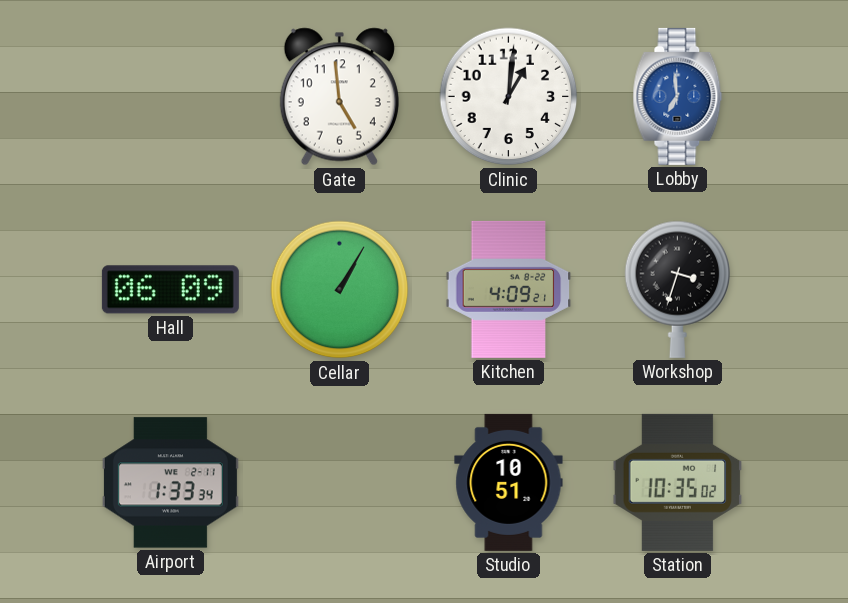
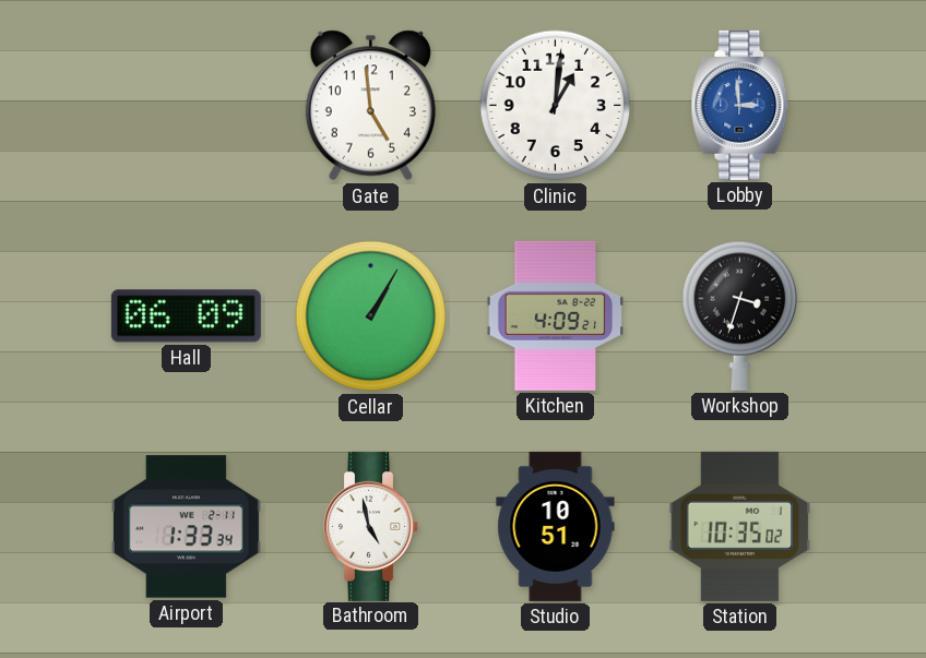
Lobby: 6:59 -> 2:59
Bathroom: none -> 4:58
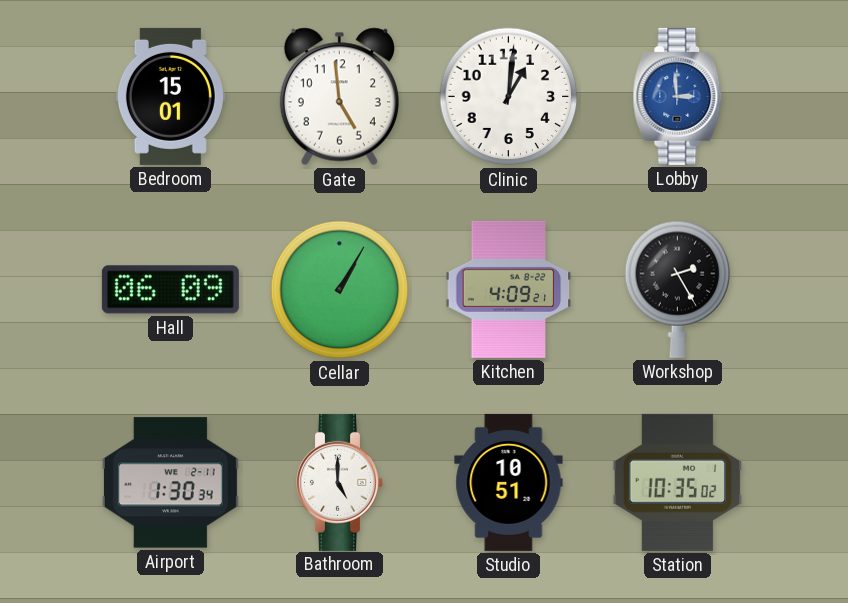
Bedroom: none -> 15:01
Workshop: 3:33 -> 2:25
Airport: 1:33 -> 1:30
Bathroom: 4:58 -> 5:00
